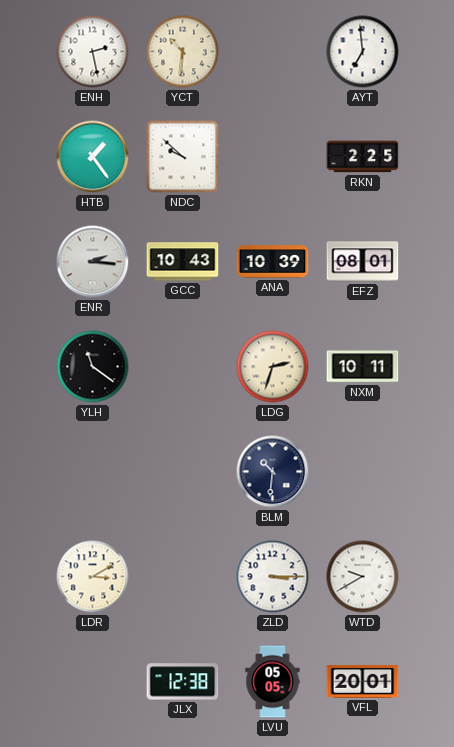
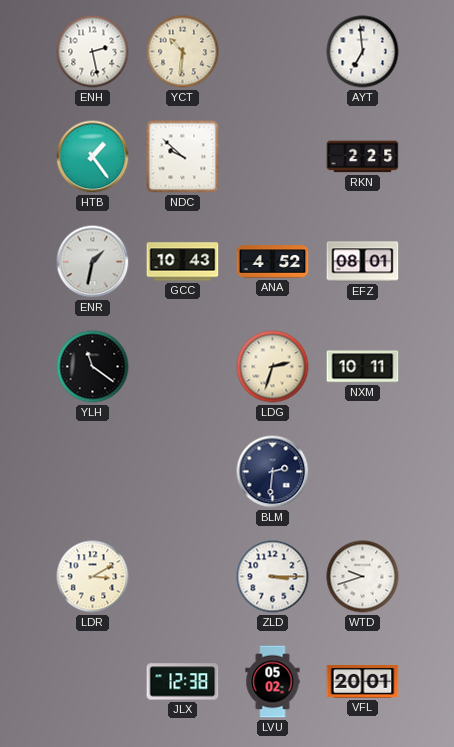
ENR: 2:16 -> 1:32
ANA: 10:39 -> 4:52
BLM: 10:31 -> 2:31
WTD: 9:40 -> 9:42
LVU: 05:05 -> 05:02
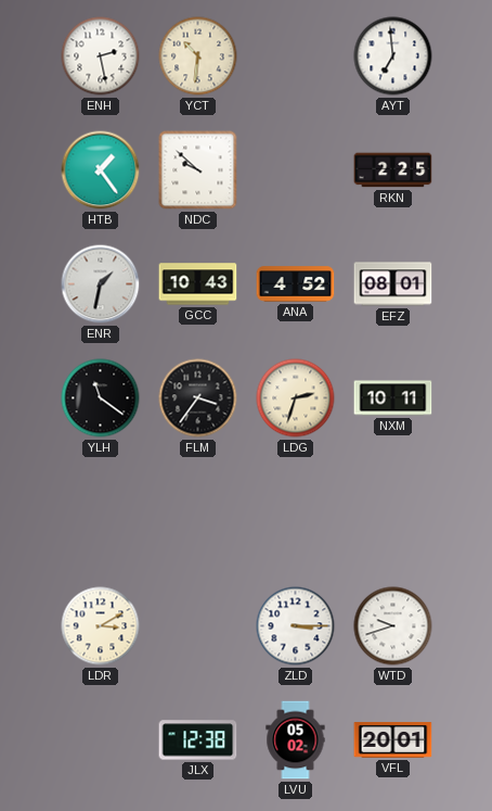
FLM: none -> 3:36
BLM: 2:31 -> none
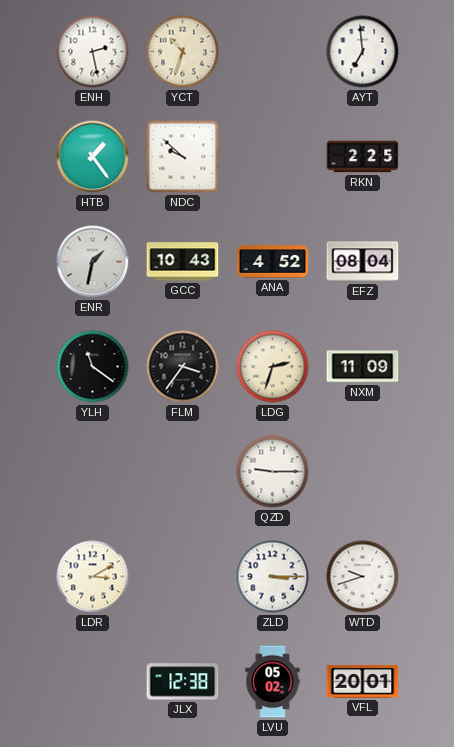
YCT: 10:31 -> 10:33
EFZ: 08:01 -> 08:04
NXM: 10:11 -> 11:09
QZD: none -> 9:15
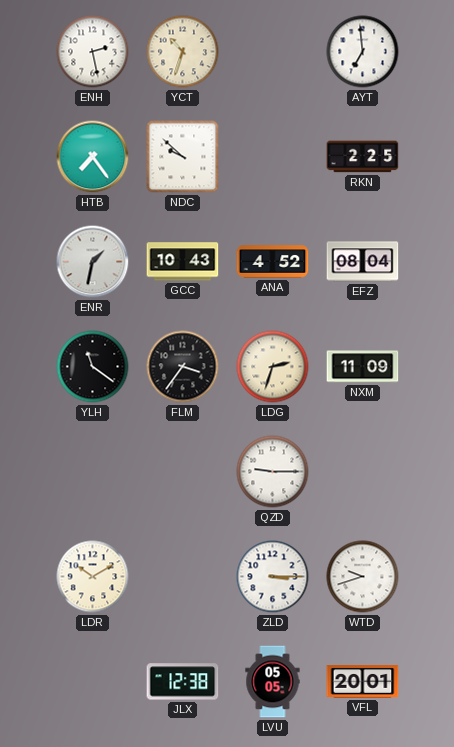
HTB: 1:24 -> 7:24
LDR: 3:10 -> 10:10
LVU: 05:02 -> 05:05
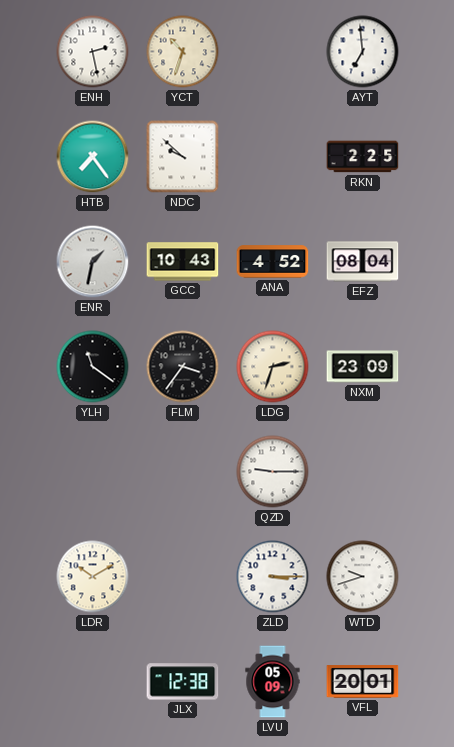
NXM: 11:09 -> 23:09
LVU: 05:05 -> 05:09
